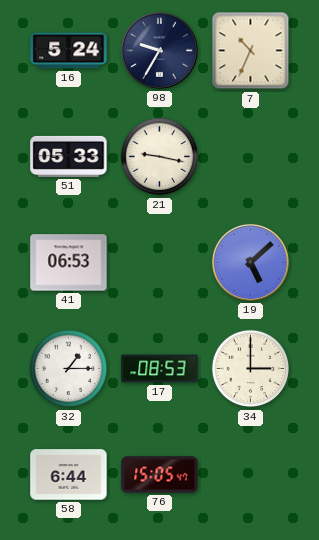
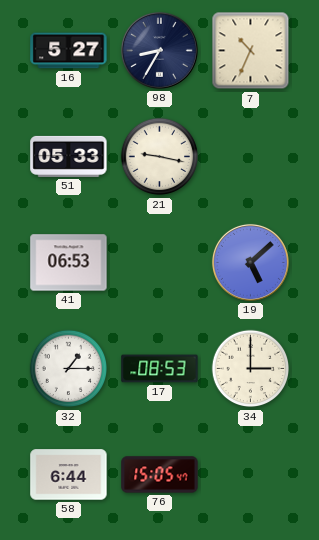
16: 5:24 -> 5:27
98: 9:35 -> 8:35
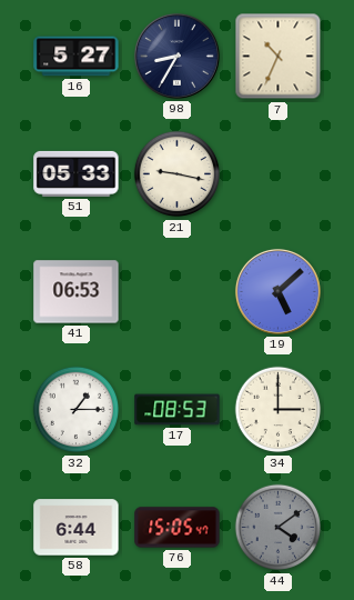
44: none -> 4:09
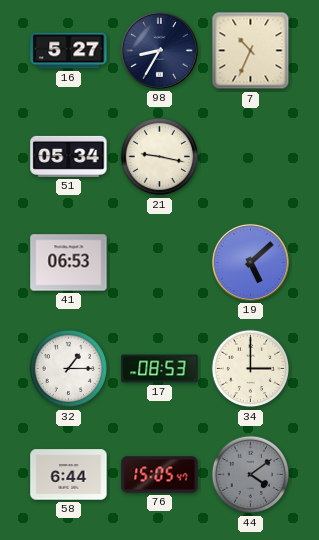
51: 05:33 -> 05:34
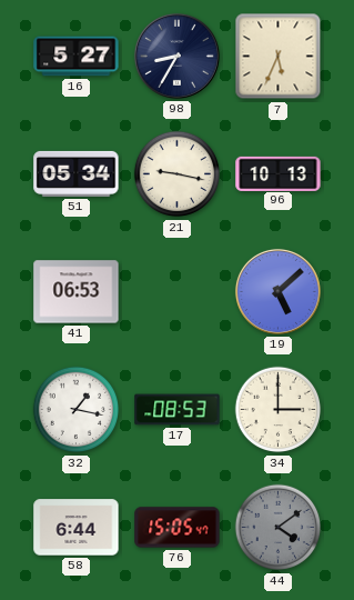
7: 10:34 -> 5:34
96: none -> 10:13
32: 1:15 -> 1:17
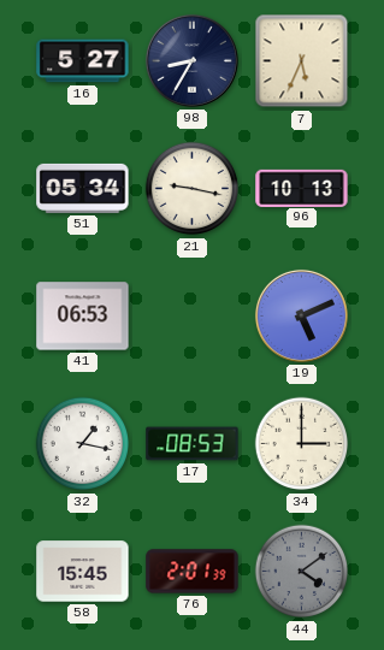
19: 5:08 -> 5:11
58: 6:44 -> 15:45
76: 15:05 -> 2:01
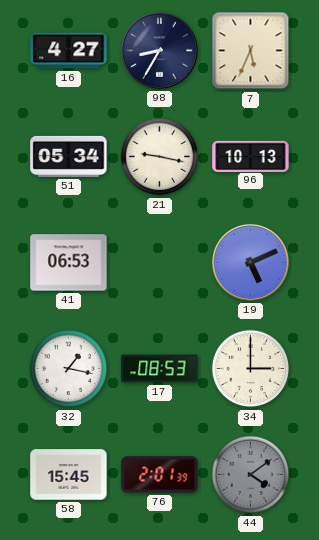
16: 5:27 -> 4:27
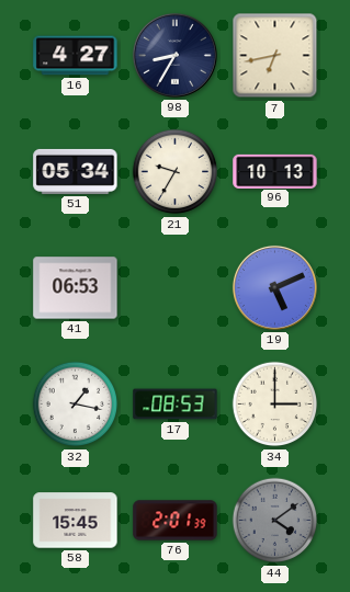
7: 5:34 -> 6:43
21: 9:17 -> 9:35
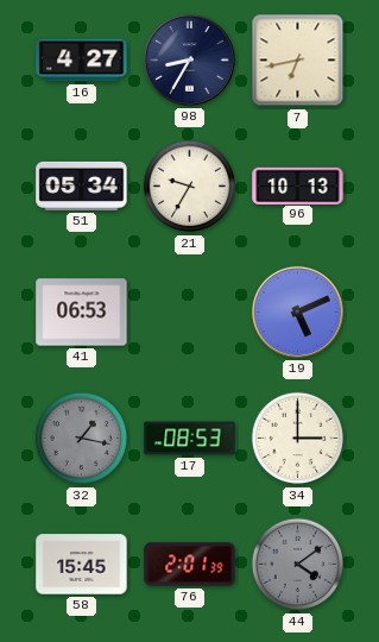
32 dial: white -> grey
